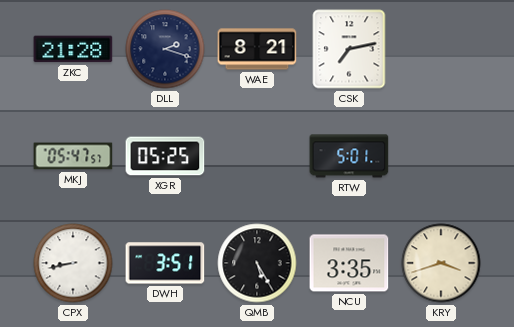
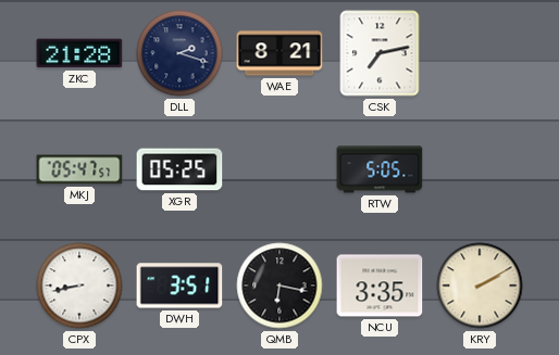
RTW: 5:01 -> 5:05
QMB: 5:25 -> 6:17
KRY: 3:42 -> 2:10
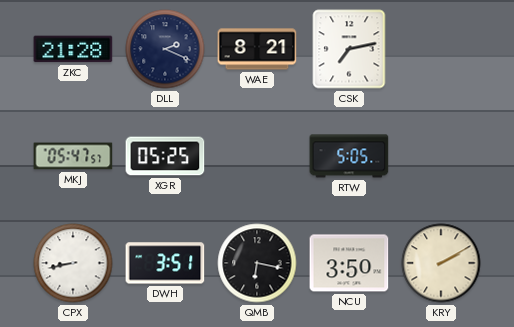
DLL: 2:18 -> 2:19
NCU: 3:35 -> 3:50
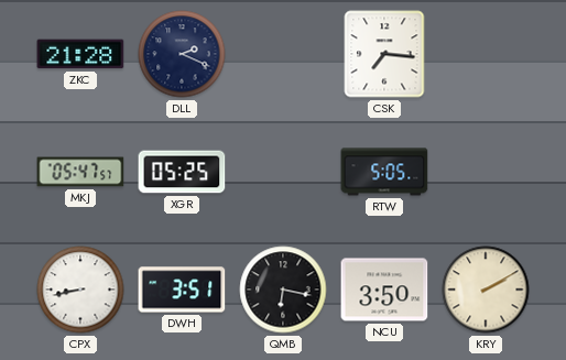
WAE: 8:21 -> none
CSK: 7:13 -> 7:16
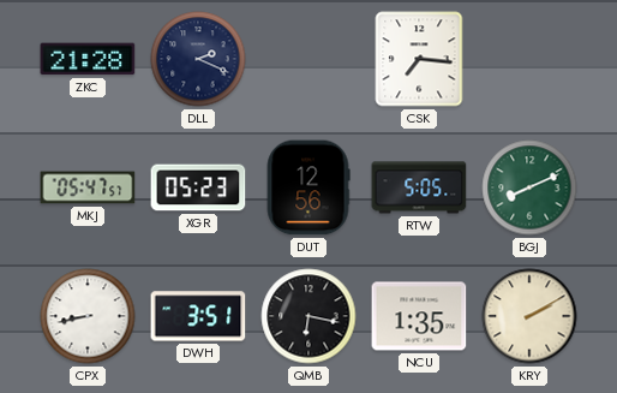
XGR: 05:25 -> 05:23
DUT: none -> 12:56
BGJ: none -> 8:11
NCU: 3:50 -> 1:35
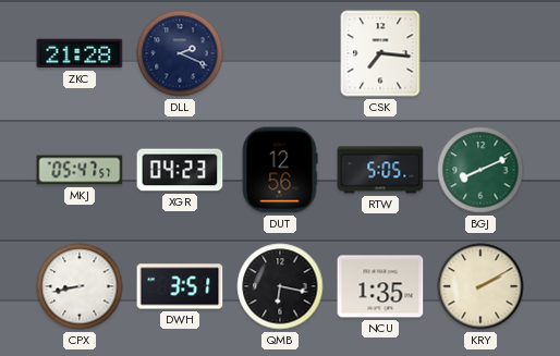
XGR: 05:23 -> 04:23
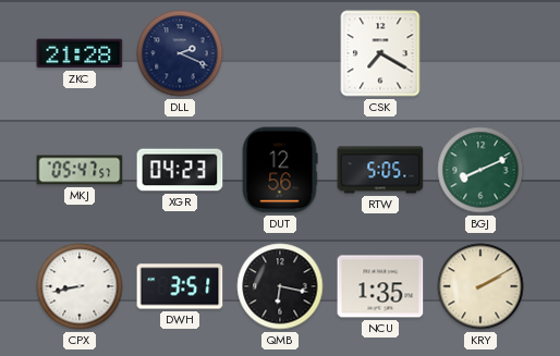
CSK: 7:16 -> 7:20
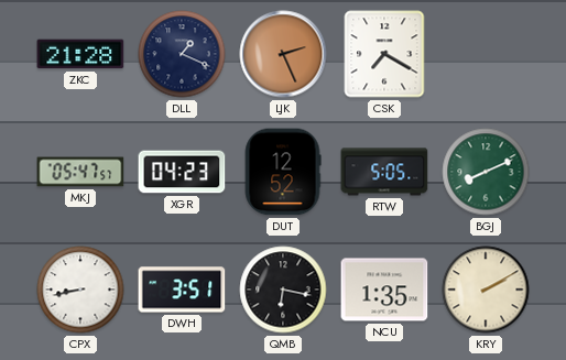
DLL: 2:19 -> 1:19
LJK: none -> 2:26
DUT: 12:56 -> 12:52
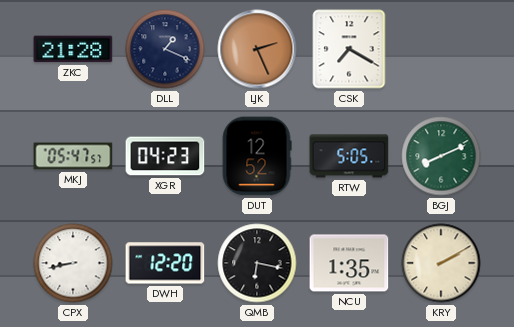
DWH: 3:51 -> 12:20
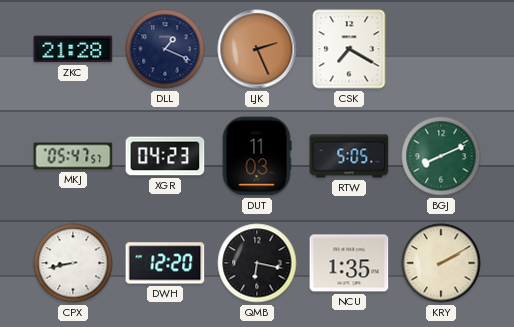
DUT: 12:52 -> 11:03
